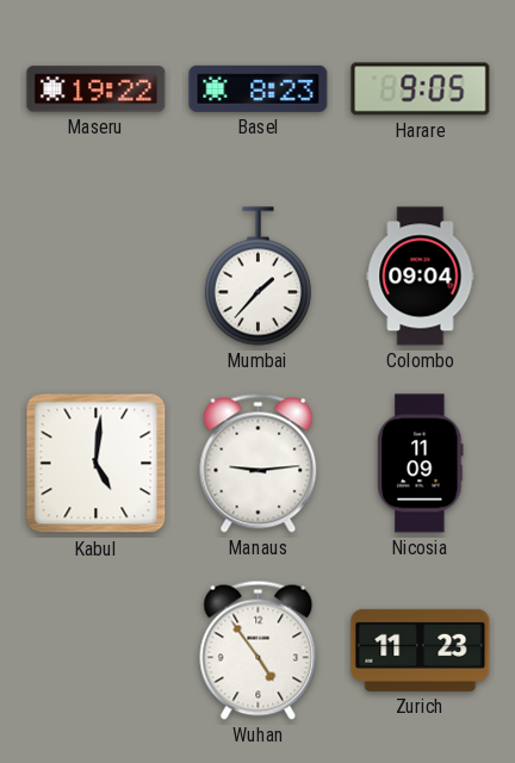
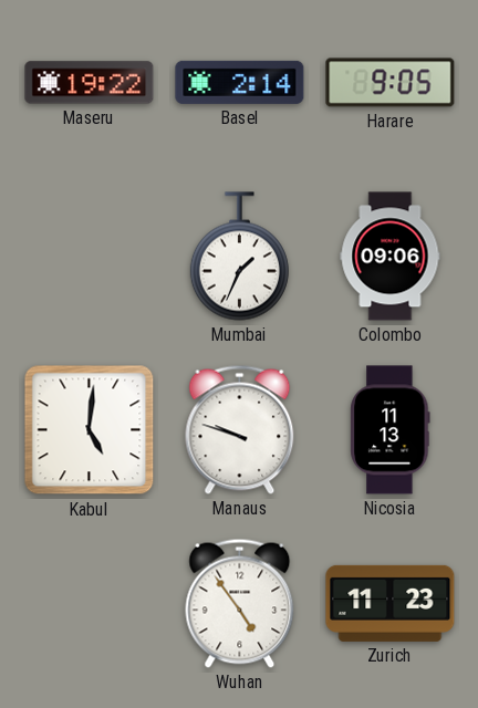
Basel: 8:23 -> 2:14
Mumbai: 1:37 -> 1:34
Colombo: 09:04 -> 09:06
Manaus: 9:14 -> 9:48
Nicosia: 11:09 -> 11:13
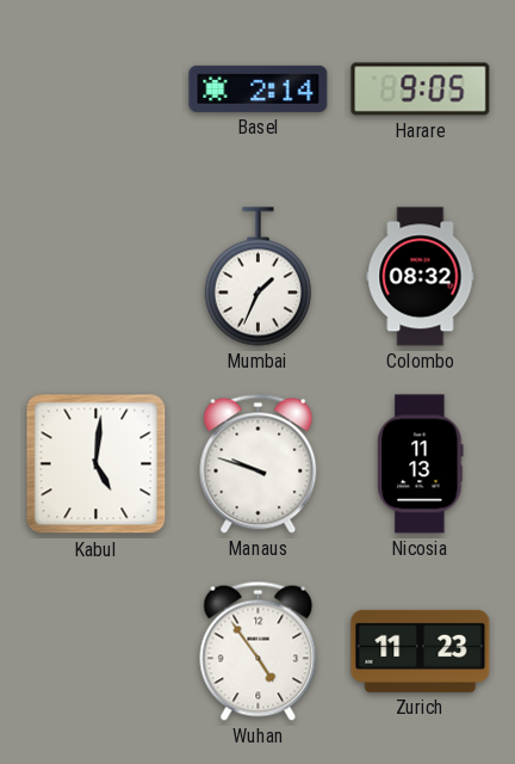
Maseru: 19:22 -> none
Colombo: 09:06 -> 08:32
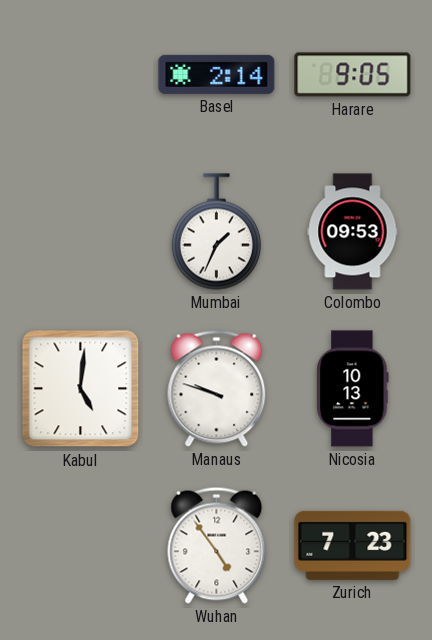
Colombo: 08:32 -> 09:53
Nicosia: 11:13 -> 10:13
Zurich: 11:23 -> 7:23
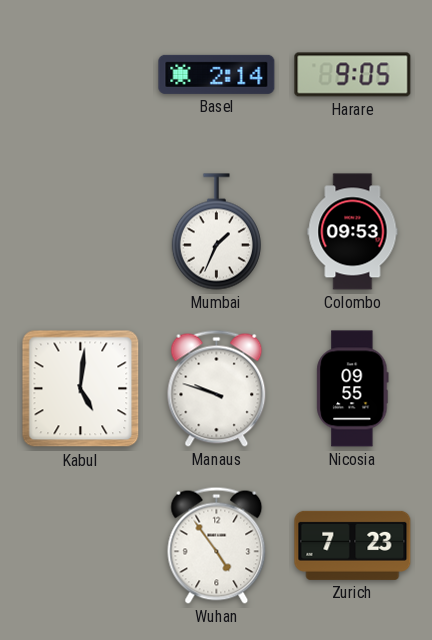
Nicosia: 10:13 -> 09:55
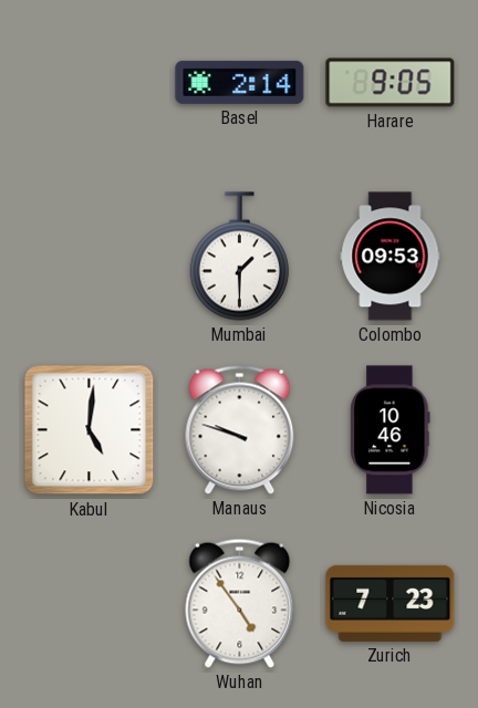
Mumbai: 1:34 -> 1:30
Nicosia: 09:55 -> 10:46
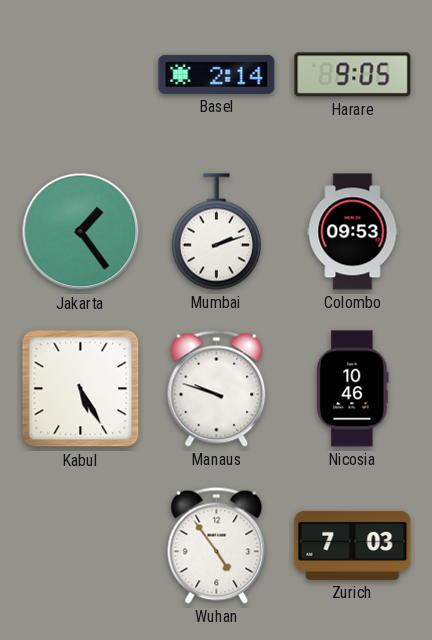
Jakarta: none -> 1:24
Mumbai: 1:30 -> 2:12
Kabul: 5:01 -> 5:25
Zurich: 7:23 -> 7:03
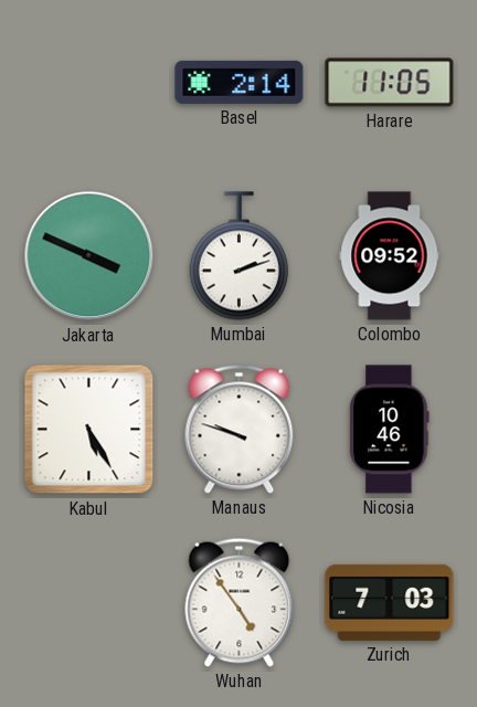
Harare: 9:05 -> 11:05
Jakarta: 1:24 -> 3:49
Colombo: 09:53 -> 09:52
